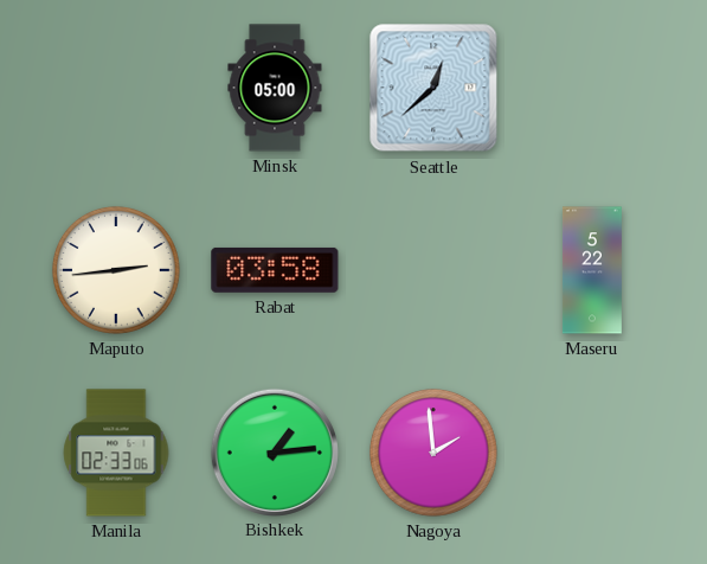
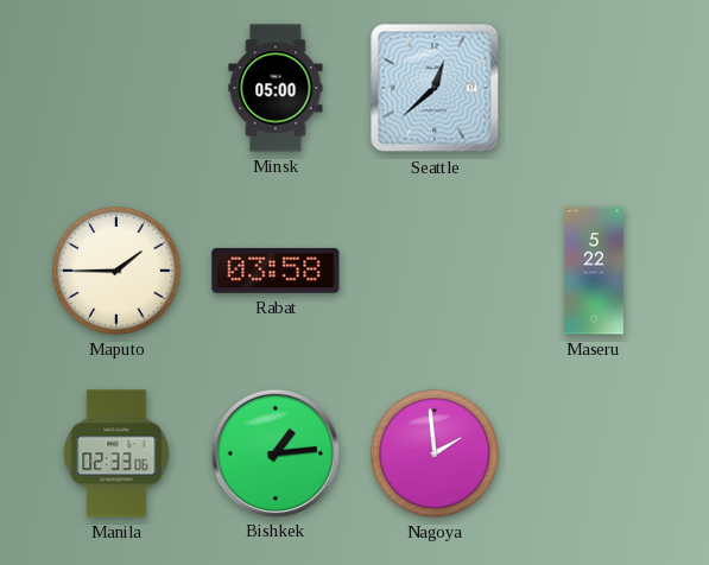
Maputo: 2:44 -> 1:45
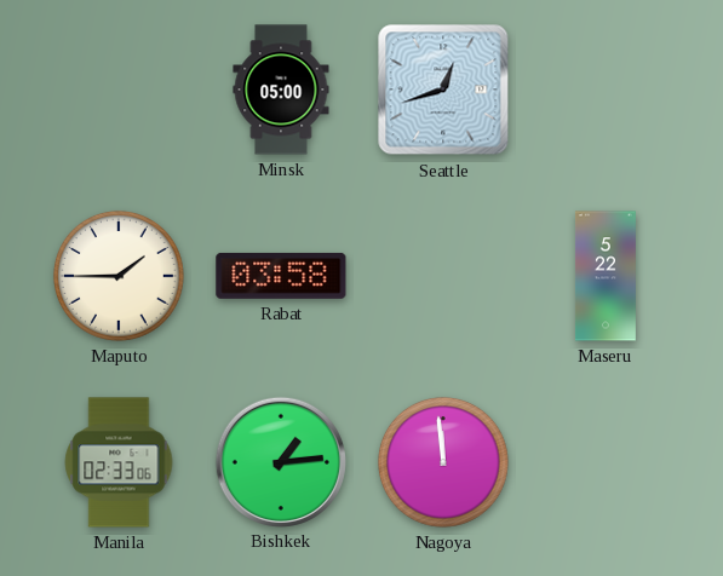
Seattle: 12:38 -> 12:42
Nagoya: 1:59 -> 11:59
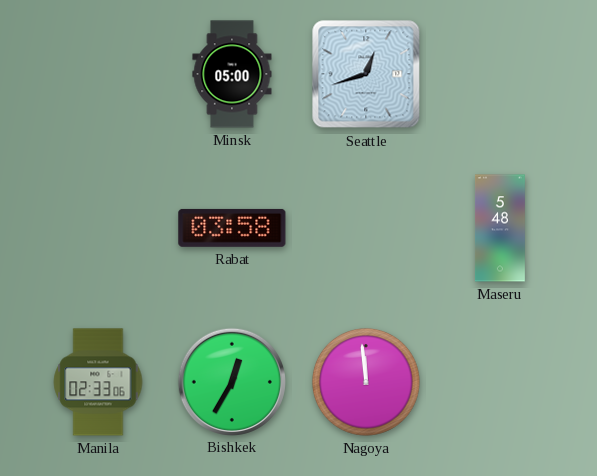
Maputo: 1:45 -> none
Maseru: 5:22 -> 5:48
Bishkek: 1:14 -> 12:35
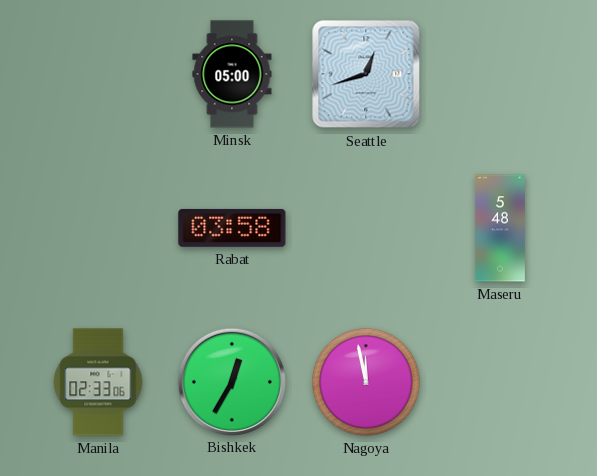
Nagoya: 11:59 -> 11:58
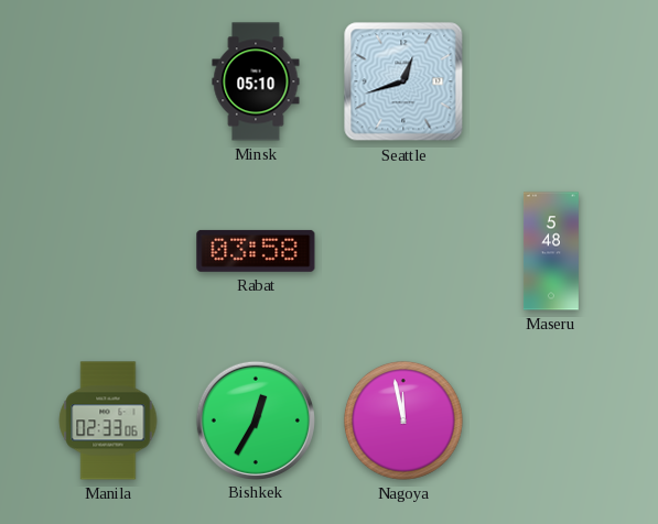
Minsk: 05:00 -> 05:10
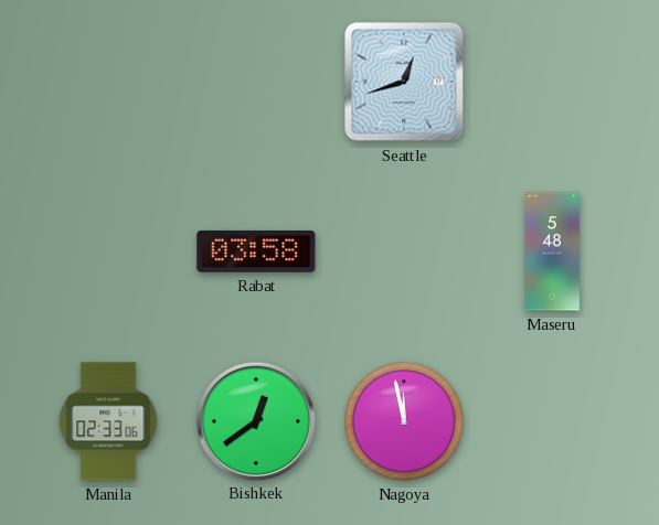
Minsk: 05:10 -> none
Bishkek: 12:35 -> 12:39
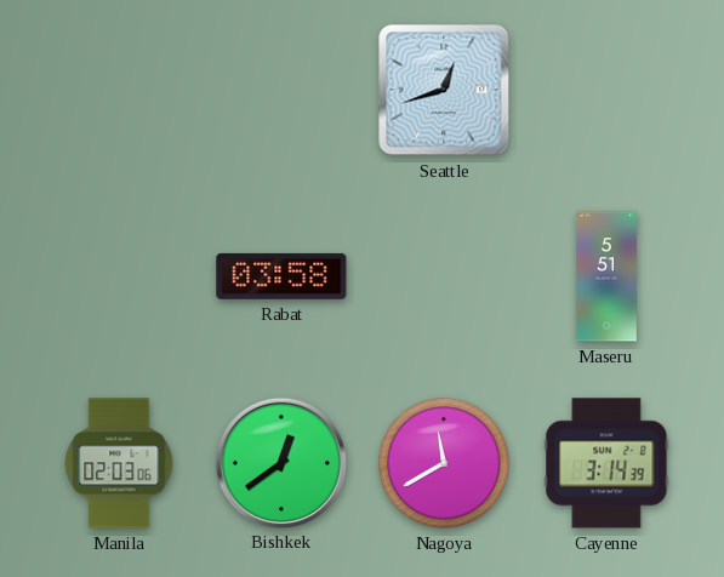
Maseru: 5:48 -> 5:51
Manila: 02:33 -> 02:03
Nagoya: 11:58 -> 11:40
Cayenne: none -> 3:14
